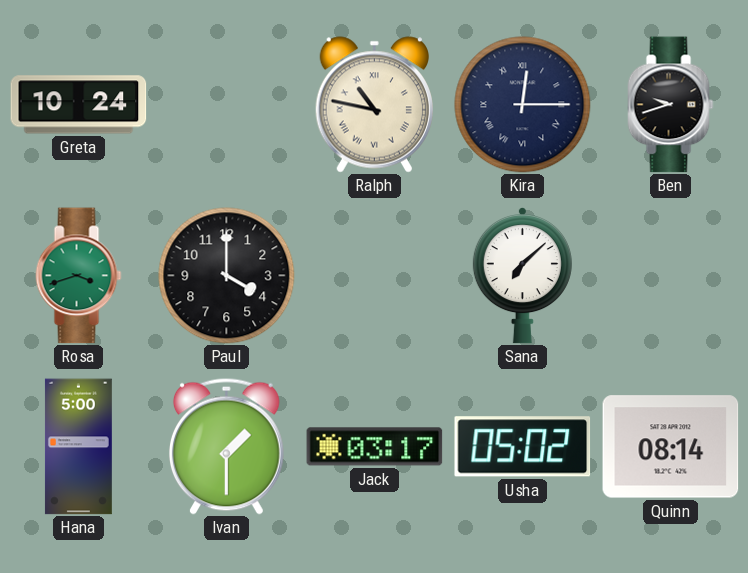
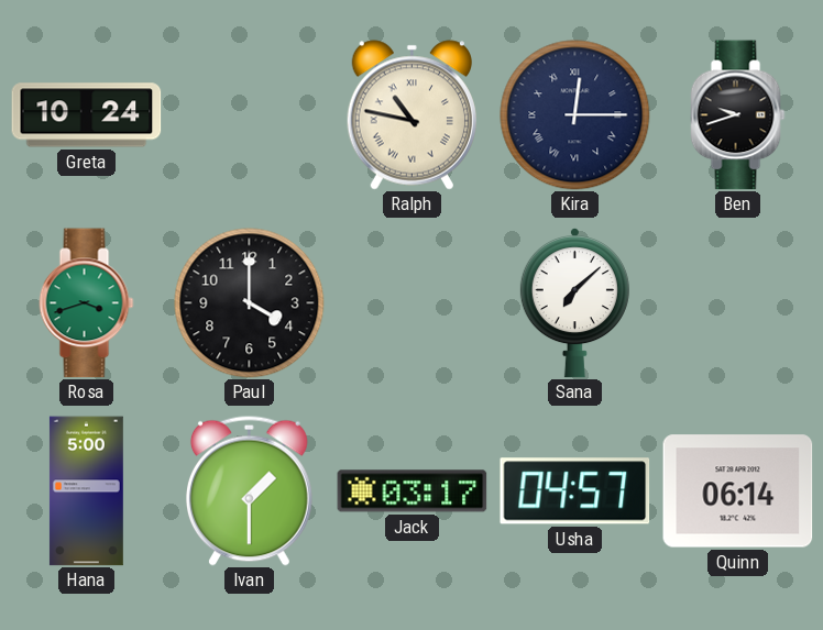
Usha: 05:02 -> 04:57
Quinn: 08:14 -> 06:14
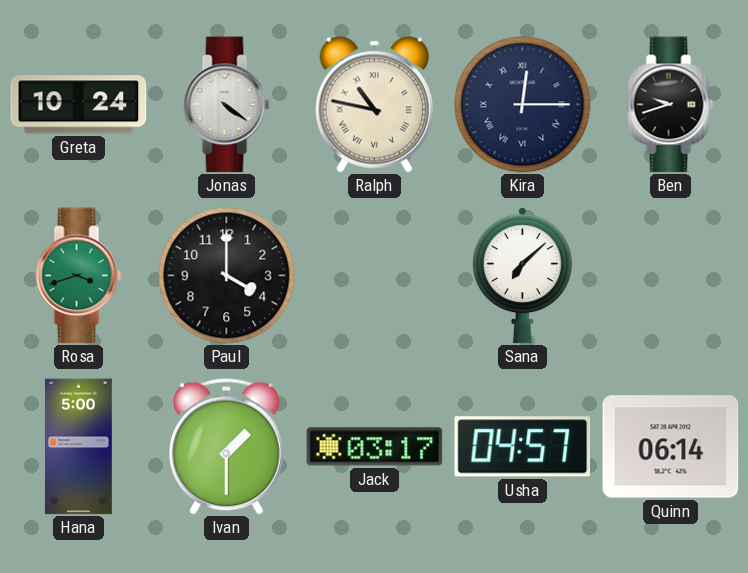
Jonas: none -> 4:21
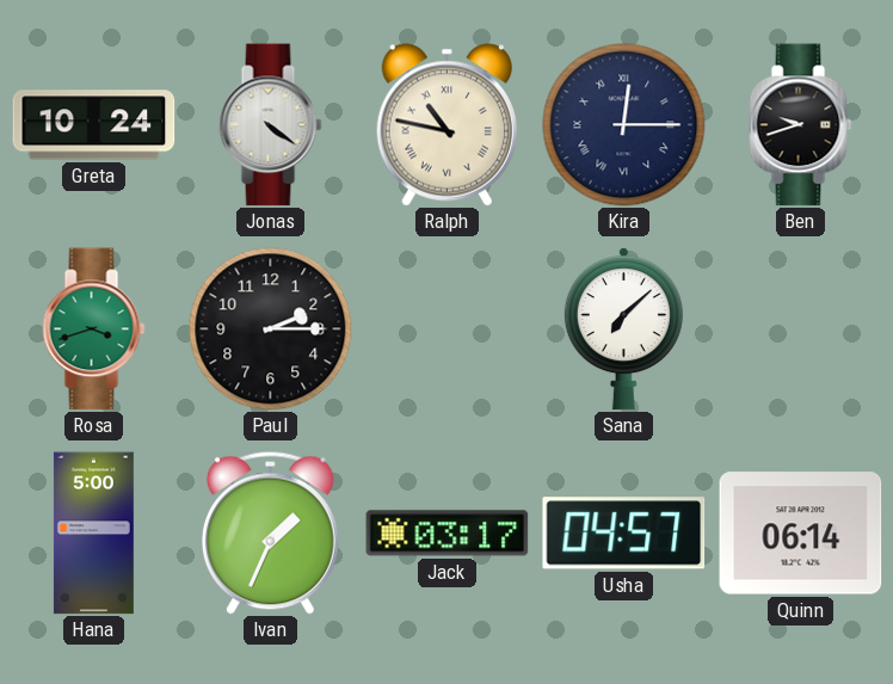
Paul: 4:00 -> 2:15
Ivan: 1:30 -> 1:34
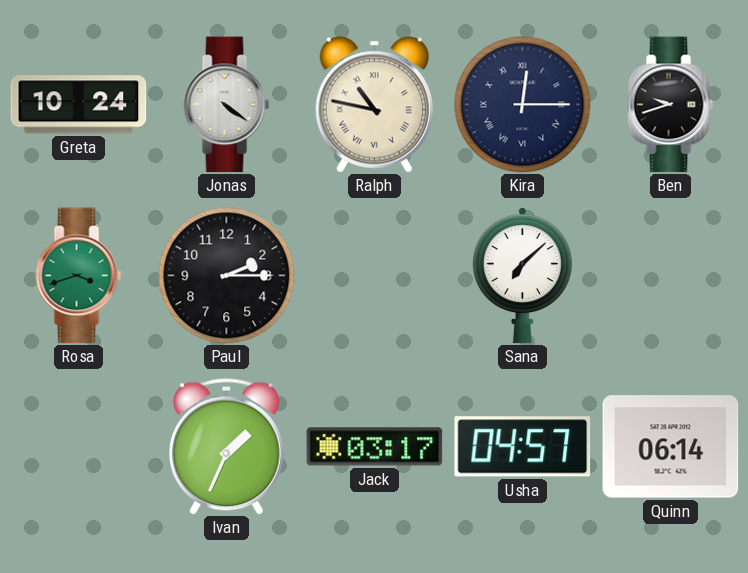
Hana: 5:00 -> none
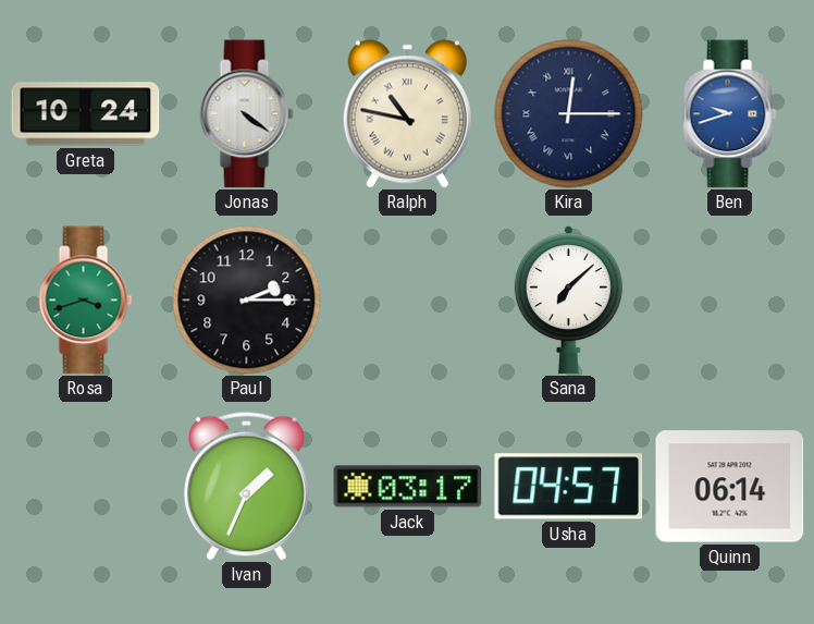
Ben dial: black -> blue
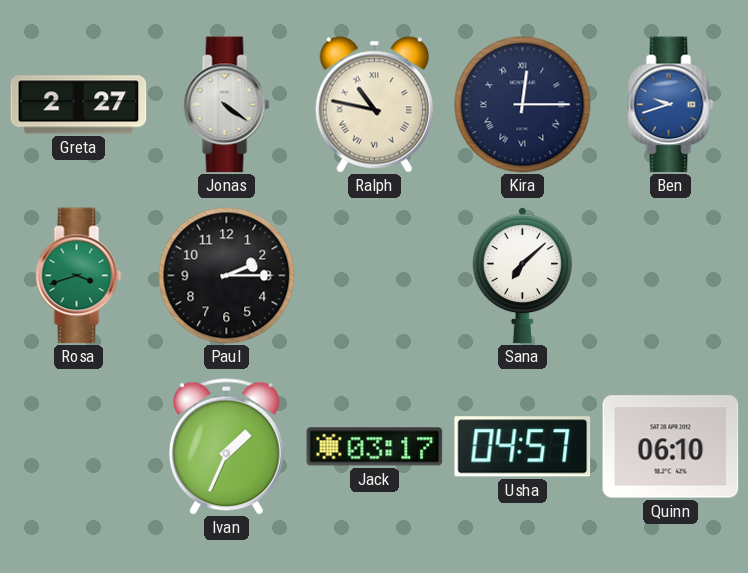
Greta: 10:24 -> 2:27
Quinn: 06:14 -> 06:10
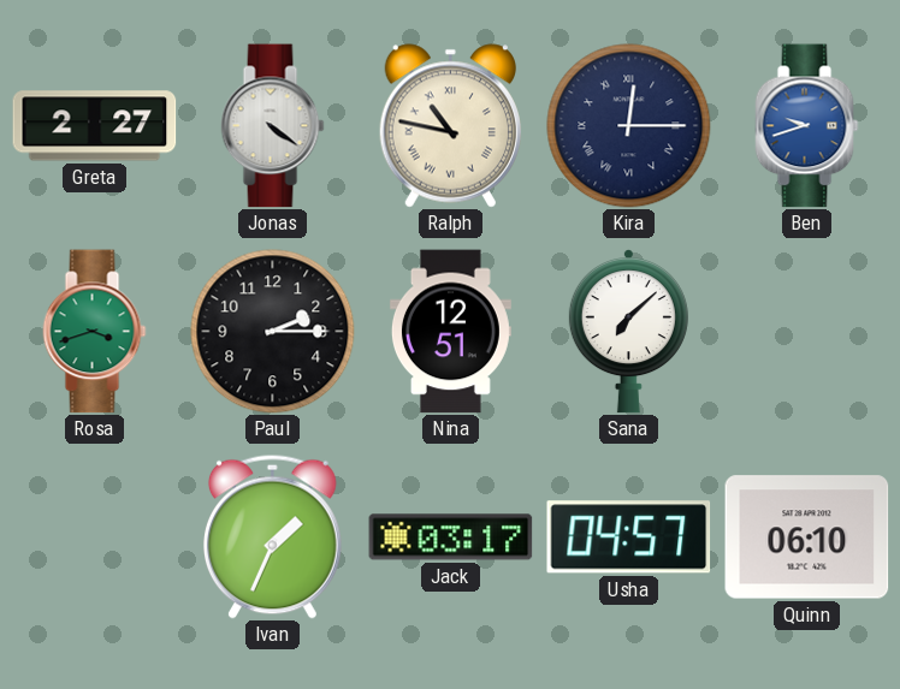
Nina: none -> 12:51
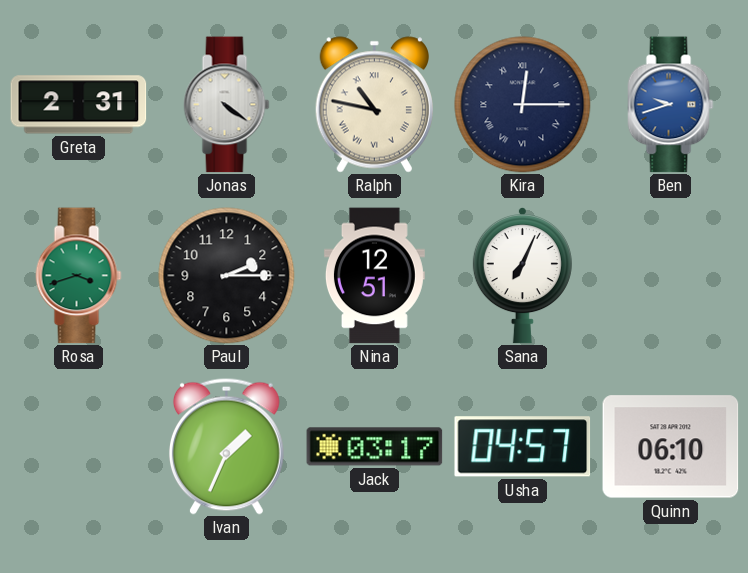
Greta: 2:27 -> 2:31
Sana: 7:08 -> 7:04
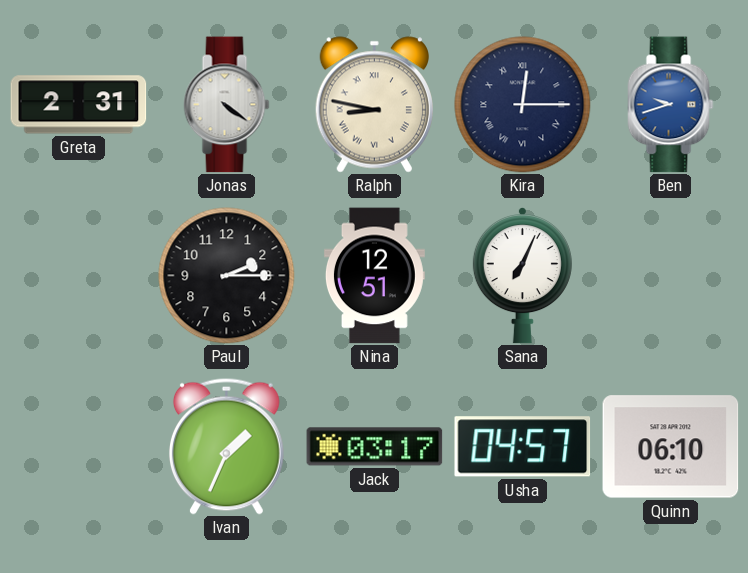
Ralph: 10:47 -> 8:47
Rosa: 3:42 -> none
